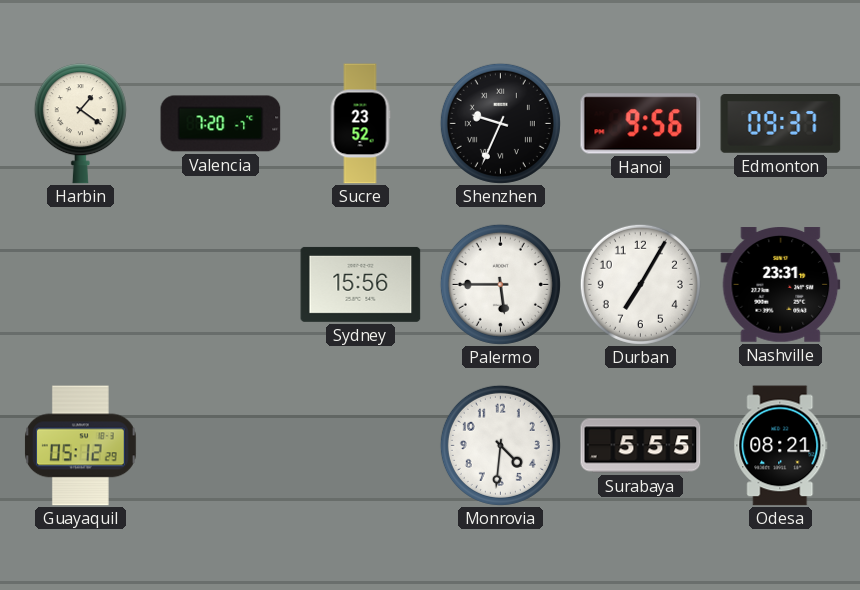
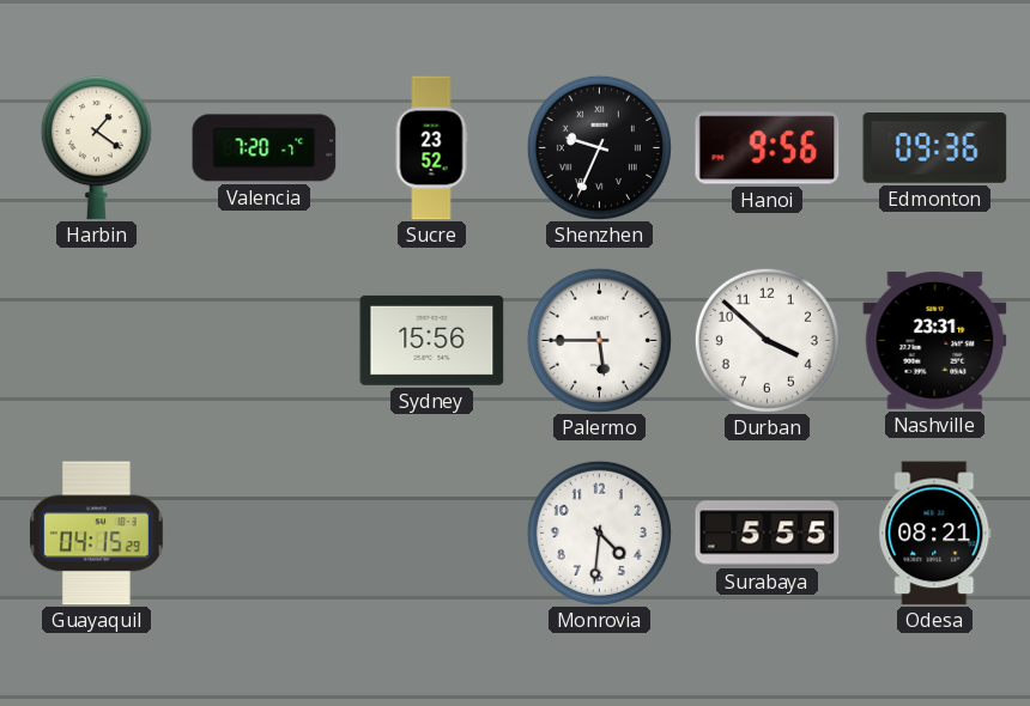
Edmonton: 09:37 -> 09:36
Durban: 7:05 -> 3:52
Guayaquil: 05:12 -> 04:15
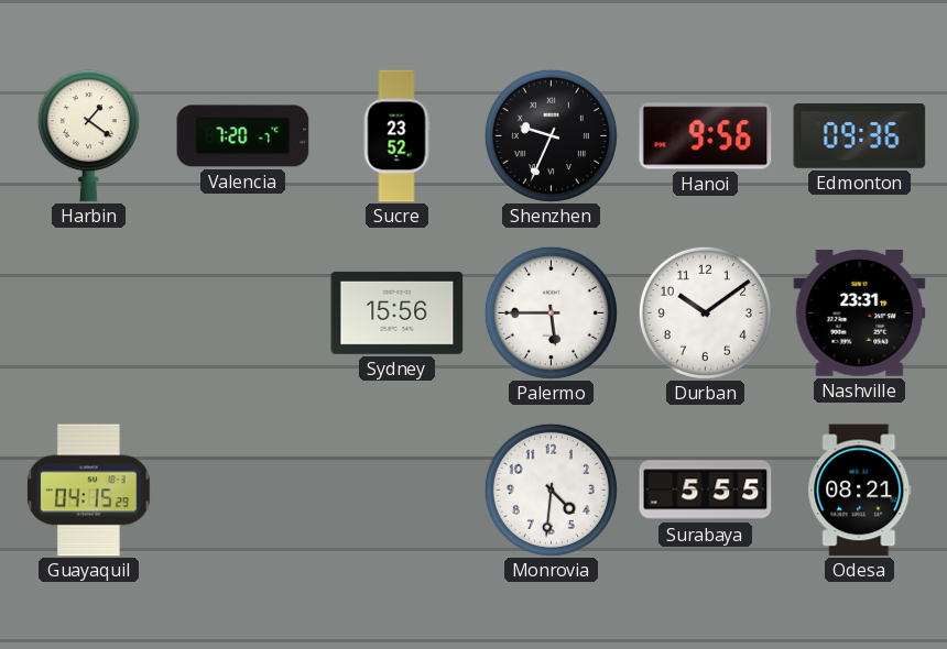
Durban: 3:52 -> 10:09
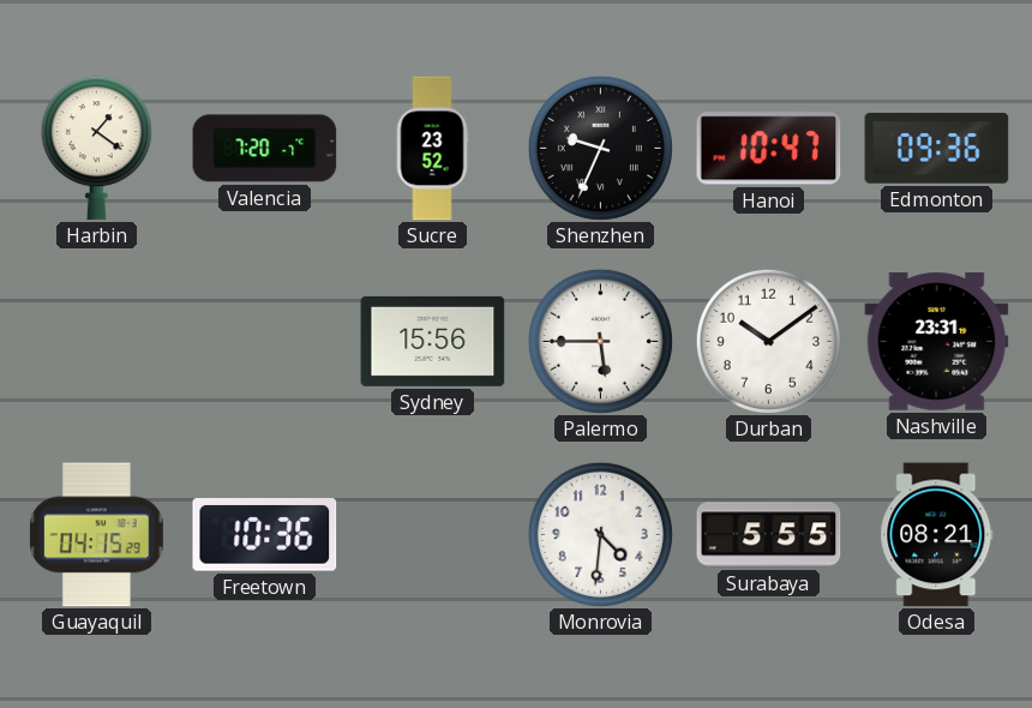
Hanoi: 9:56 -> 10:47
Freetown: none -> 10:36
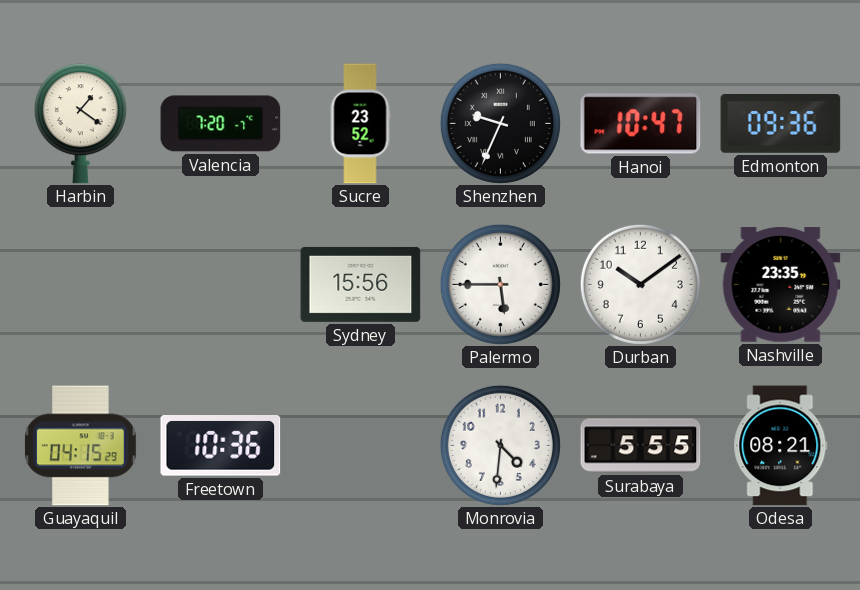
Nashville: 23:31 -> 23:35
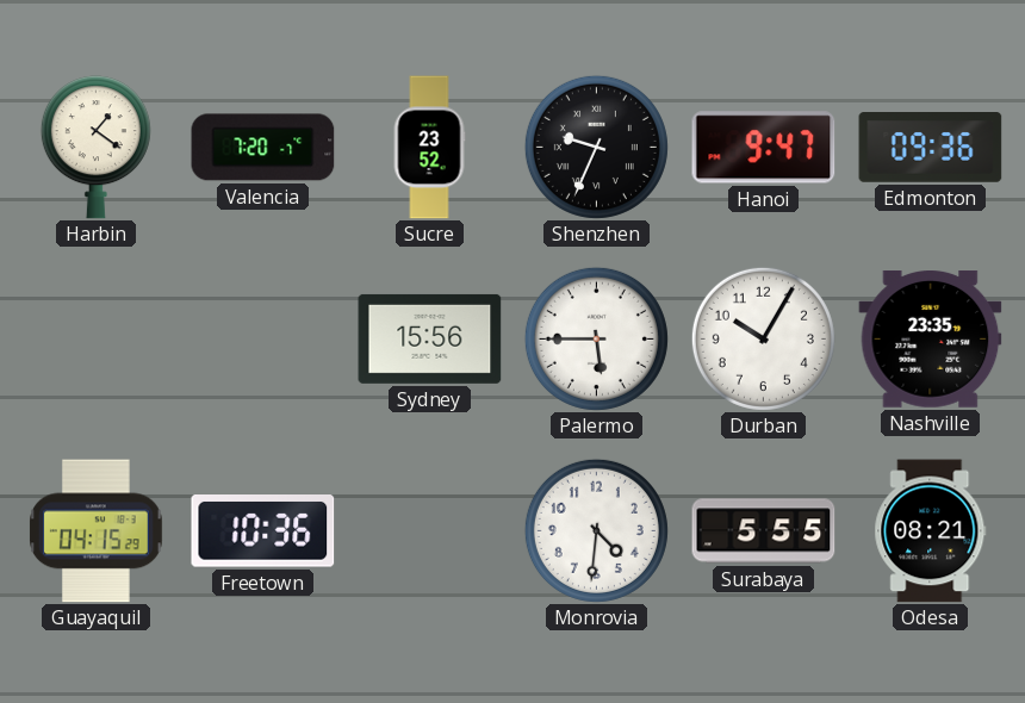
Hanoi: 10:47 -> 9:47
Durban: 10:09 -> 10:05
